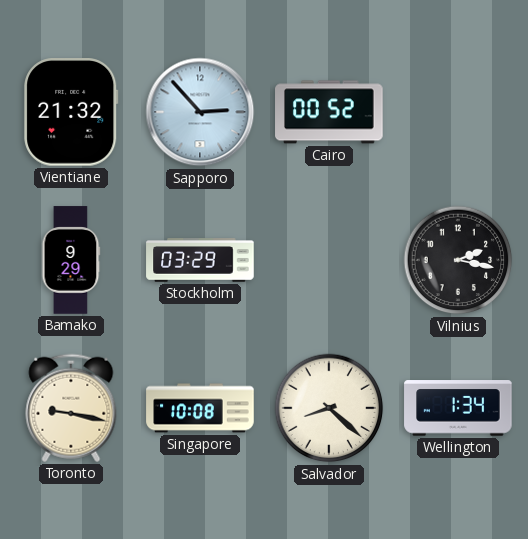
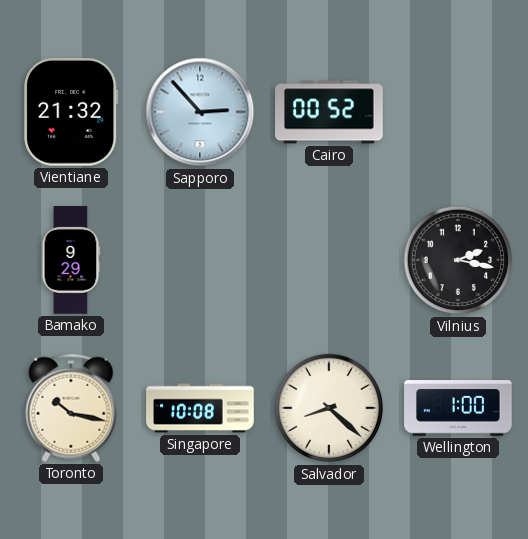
Stockholm: 03:29 -> none
Toronto: 9:17 -> 10:17
Wellington: 1:34 -> 1:00
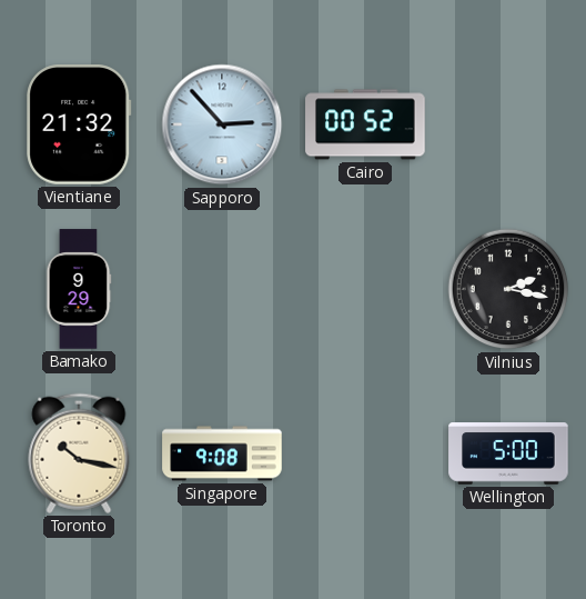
Singapore: 10:08 -> 9:08
Salvador: 8:22 -> none
Wellington: 1:00 -> 5:00
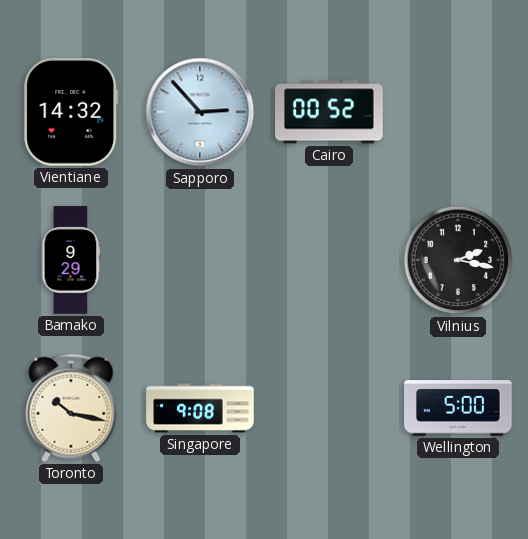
Vientiane: 21:32 -> 14:32
